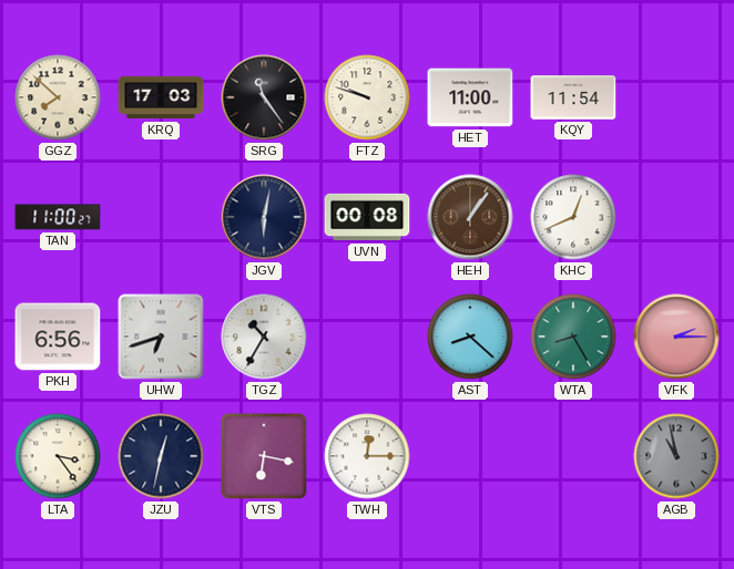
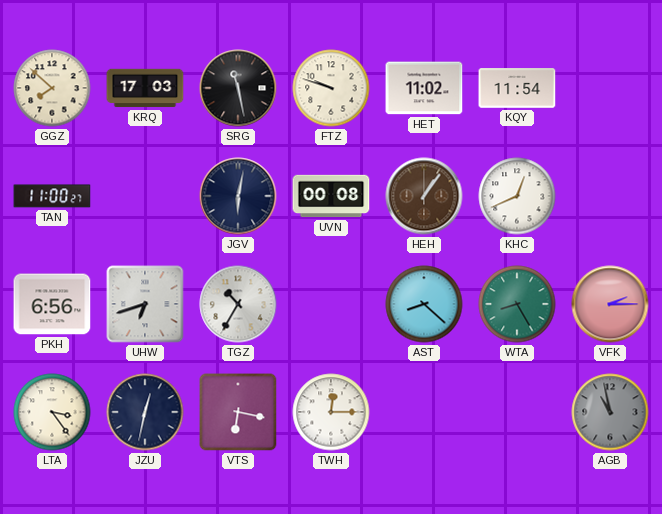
SRG: 11:24 -> 11:28
HET: 11:00 -> 11:02
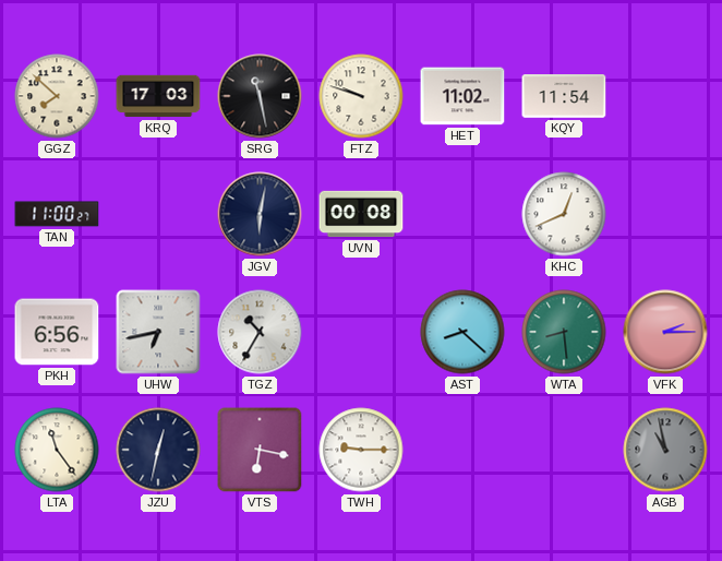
HEH: 1:06 -> none
UHW: 6:42 -> 6:43
WTA: 8:25 -> 8:29
LTA: 3:24 -> 11:24
TWH: 12:15 -> 9:15
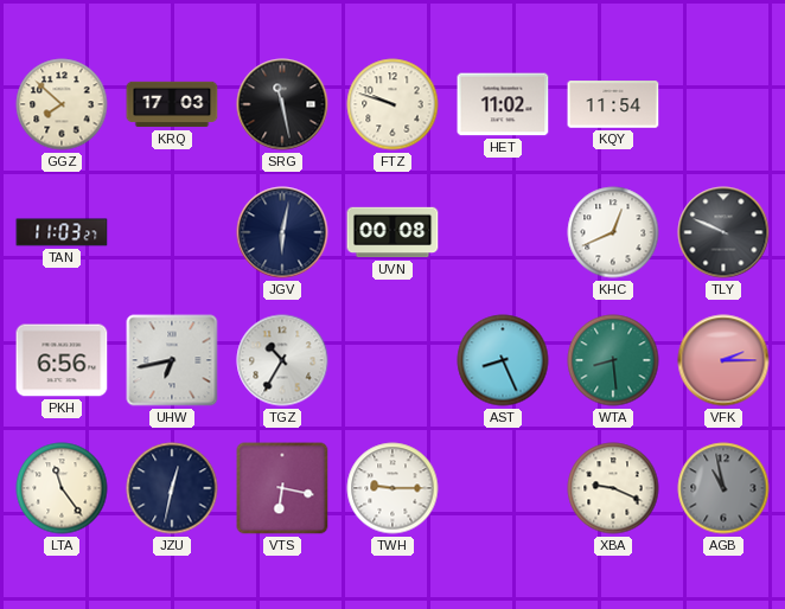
TAN: 11:00 -> 11:03
TLY: none -> 9:49
AST: 8:22 -> 8:26
XBA: none -> 9:19
